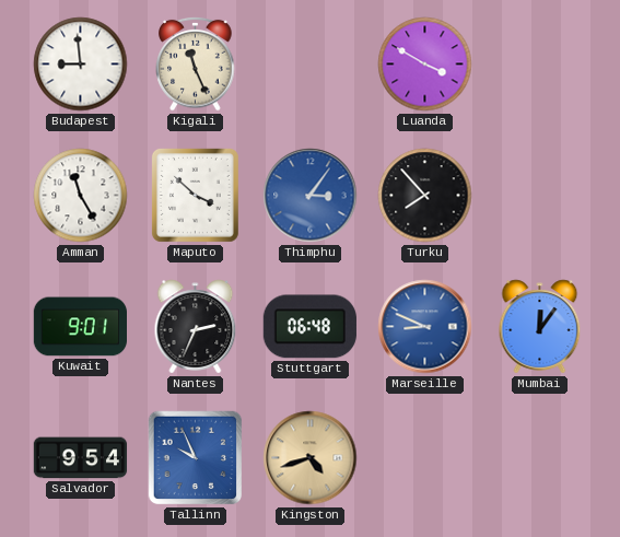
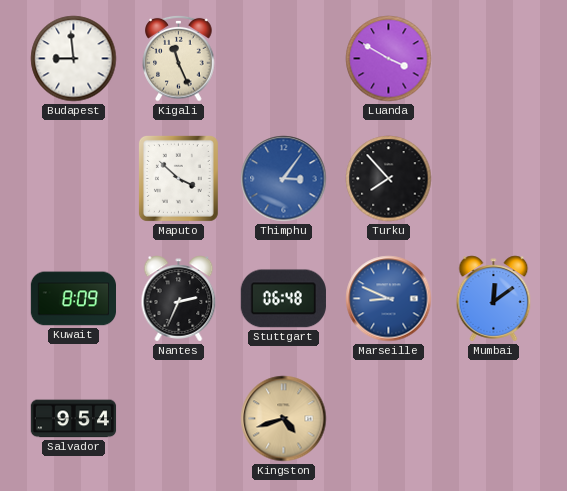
Amman: 11:25 -> none
Kuwait: 9:01 -> 8:09
Mumbai: 12:06 -> 12:09
Tallinn: 9:56 -> none
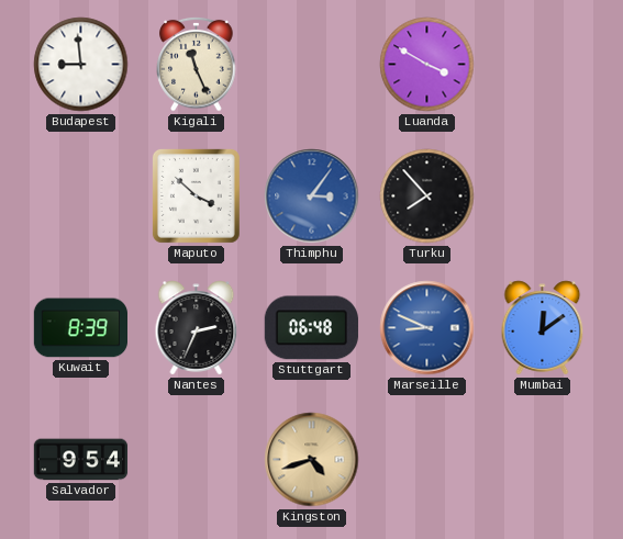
Kuwait: 8:09 -> 8:39
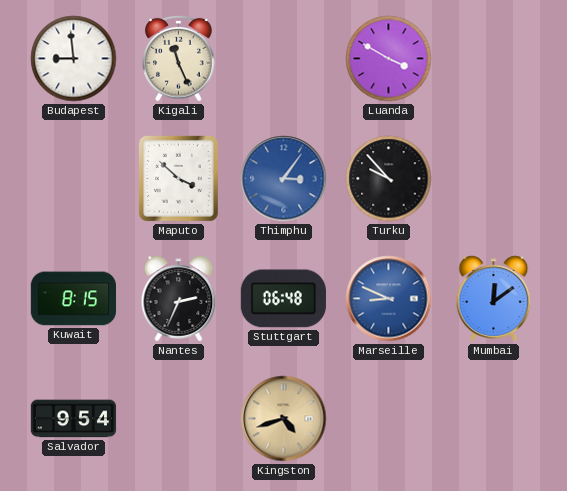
Turku: 7:53 -> 9:53
Kuwait: 8:39 -> 8:15
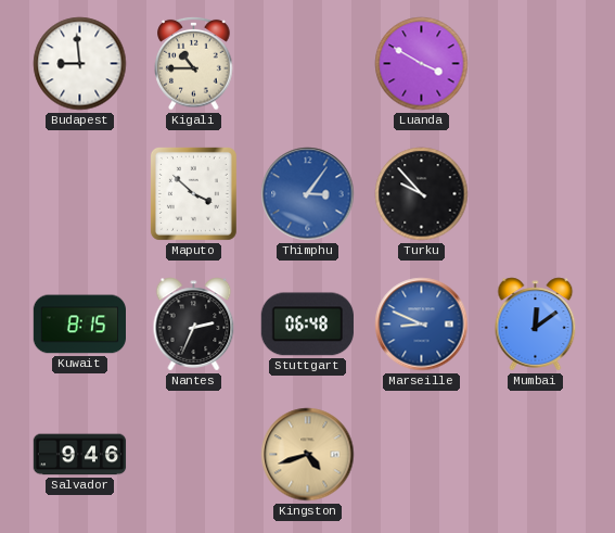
Kigali: 11:26 -> 10:45
Salvador: 9:54 -> 9:46
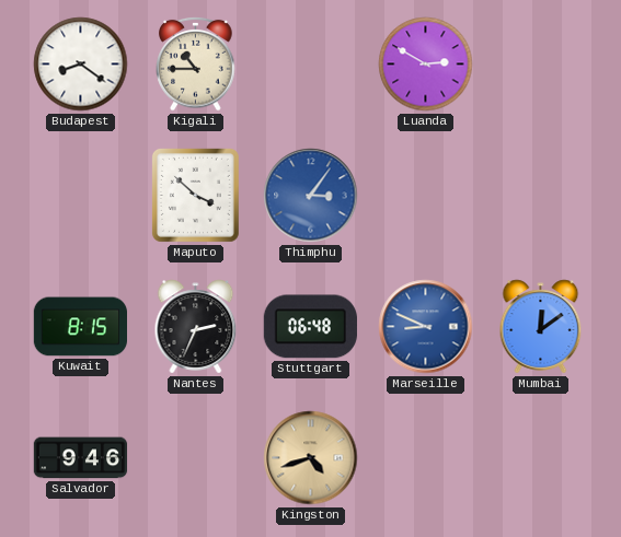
Budapest: 8:59 -> 8:21
Luanda: 3:50 -> 2:50
Turku: 9:53 -> none
